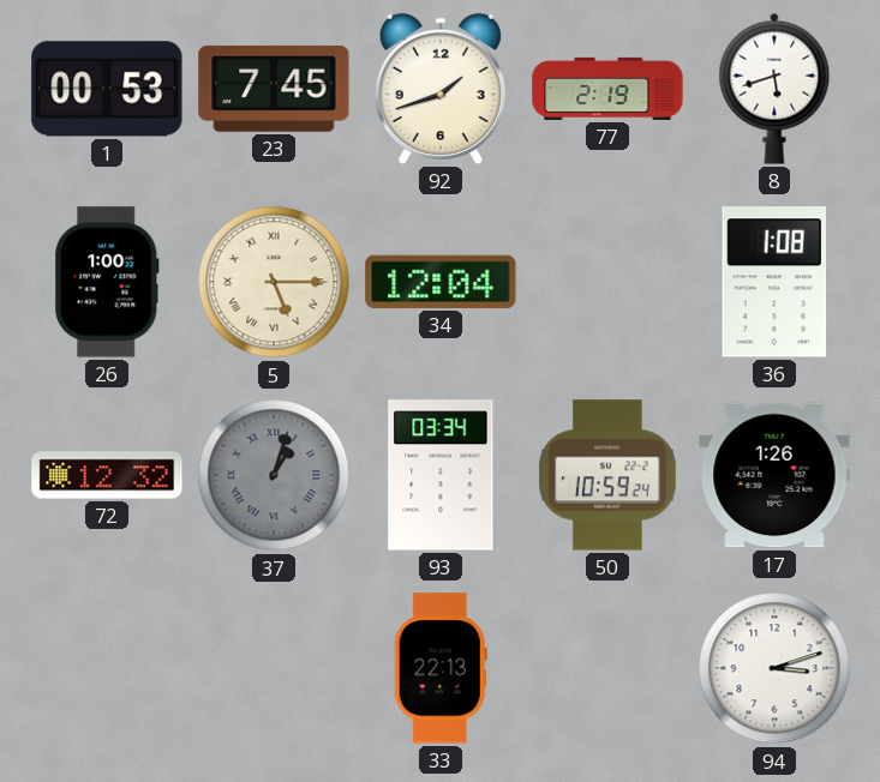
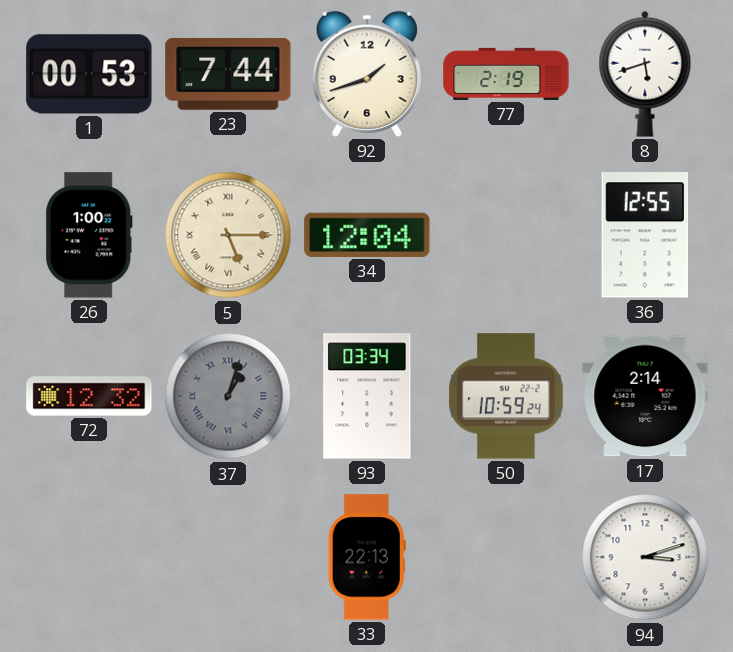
23: 7:45 -> 7:44
36: 1:08 -> 12:55
17: 1:26 -> 2:14
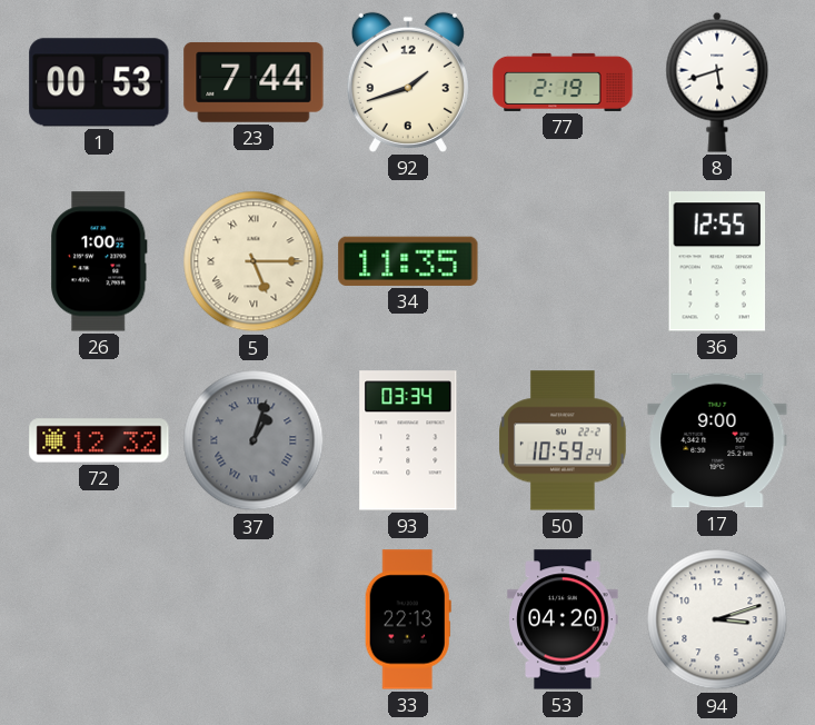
34: 12:04 -> 11:35
17: 2:14 -> 9:00
53: none -> 04:20
